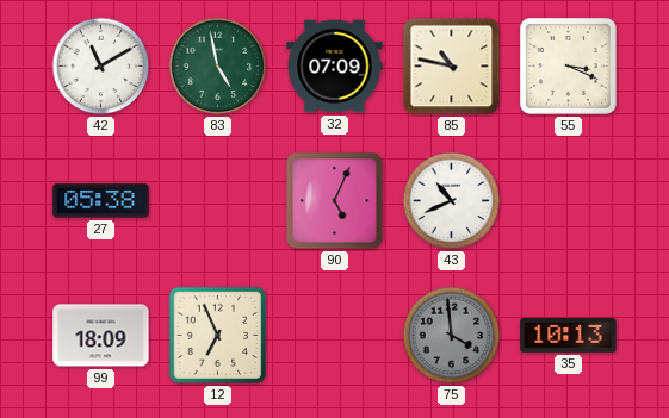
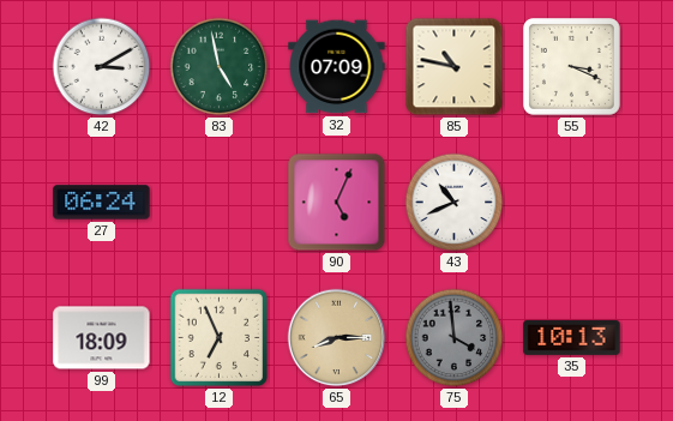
42: 11:10 -> 3:10
27: 05:38 -> 06:24
65: none -> 8:15
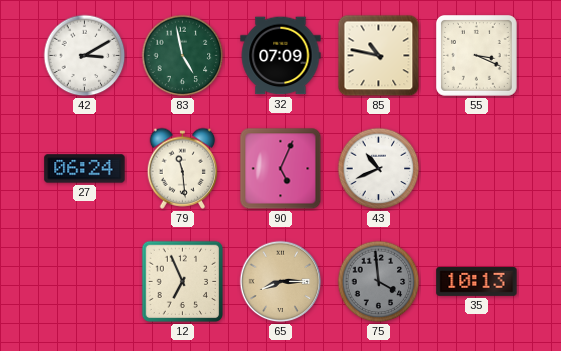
79: none -> 11:29
99: 18:09 -> none
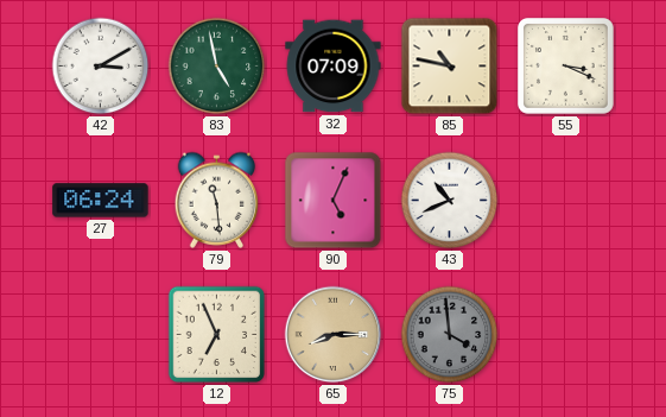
35: 10:13 -> none
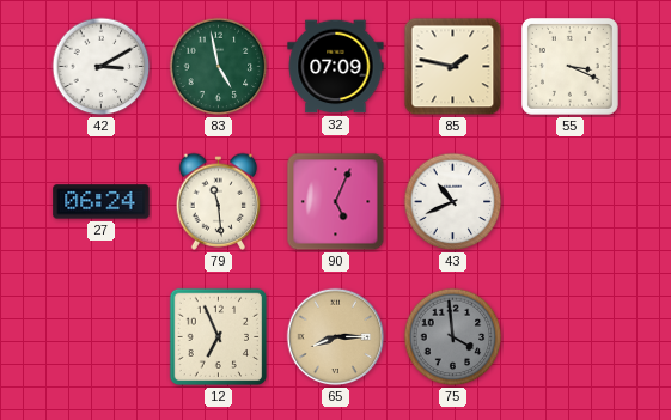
85: 10:47 -> 1:47
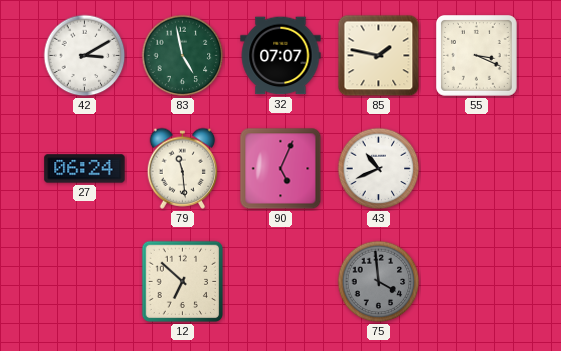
32: 07:09 -> 07:07
12: 6:56 -> 6:52
65: 8:15 -> none
